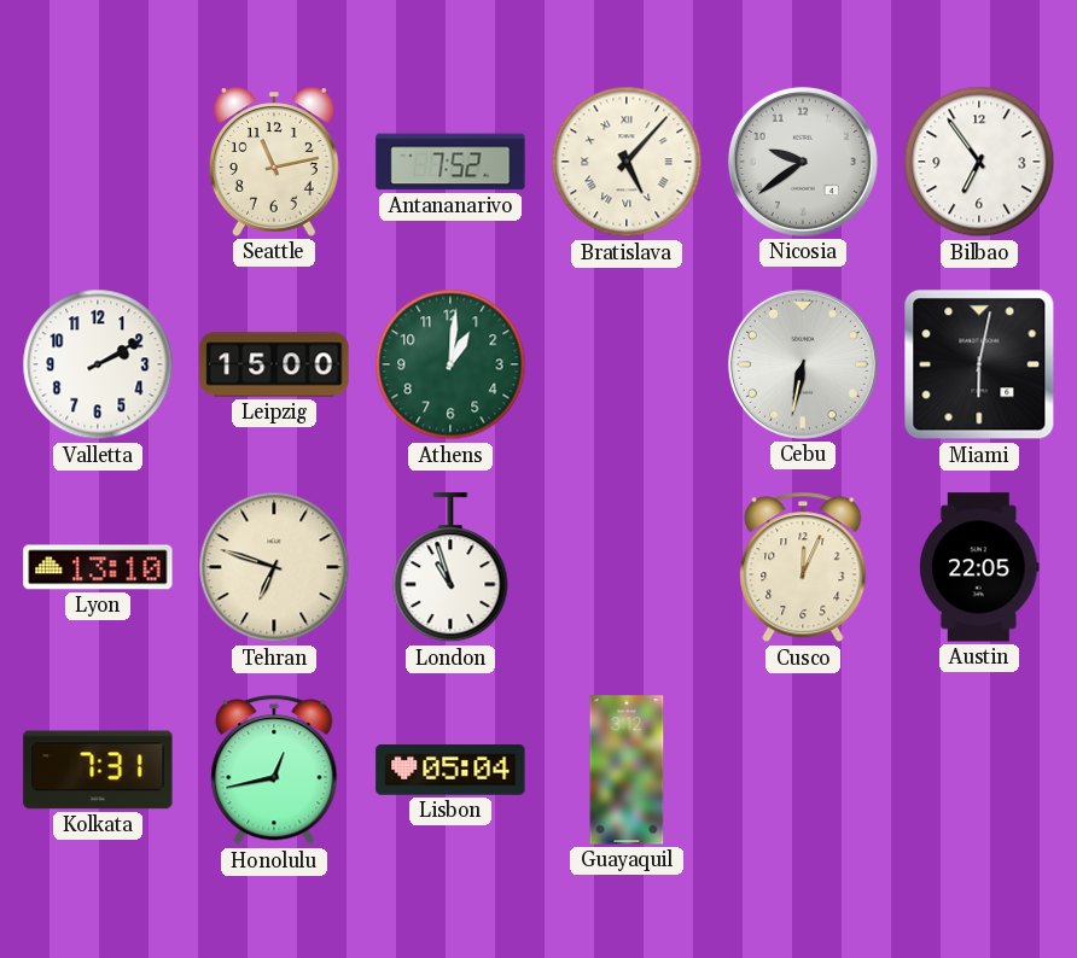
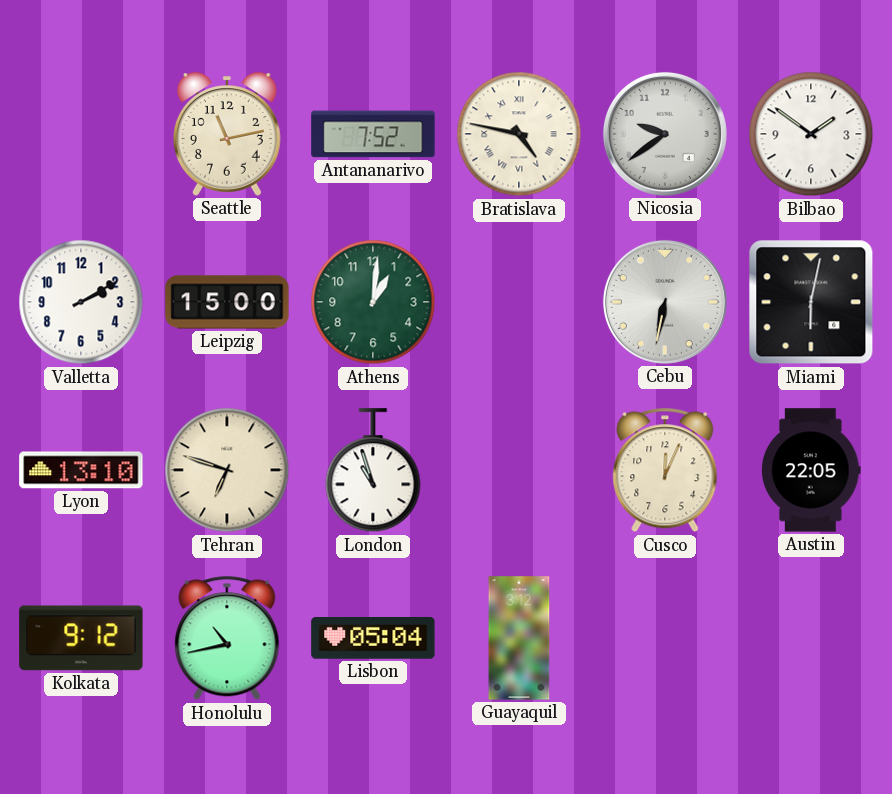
Bratislava: 5:07 -> 4:47
Bilbao: 6:54 -> 1:51
Kolkata: 7:31 -> 9:12
Honolulu: 12:43 -> 10:43
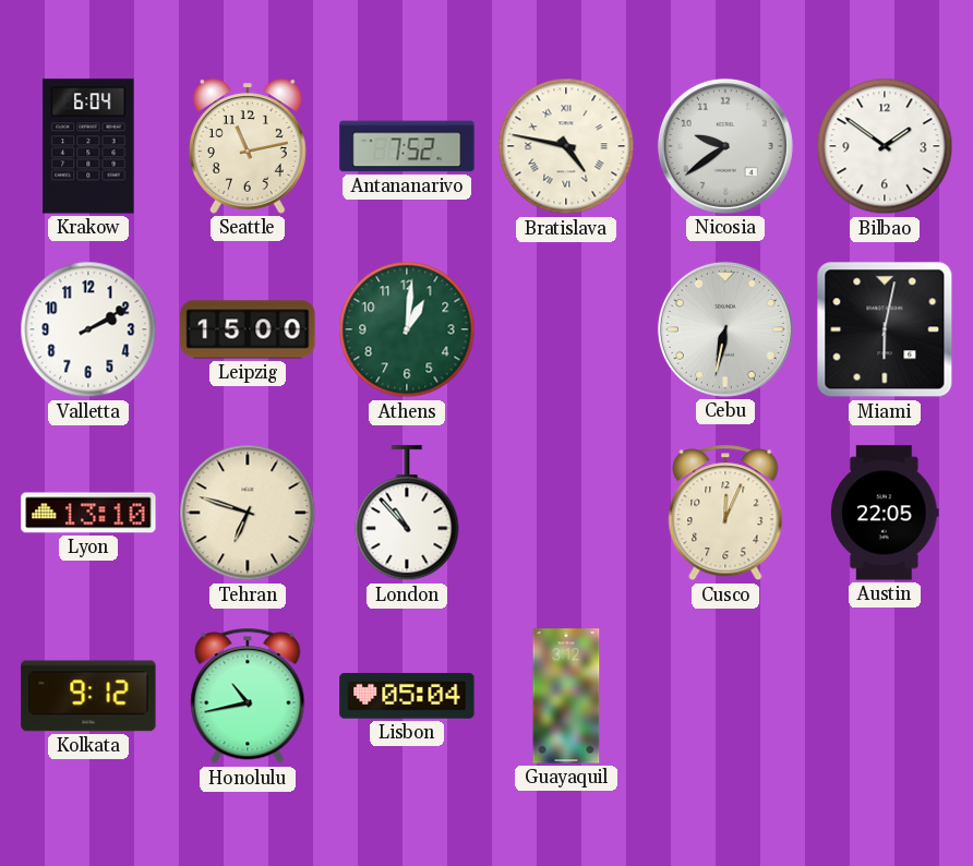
Krakow: none -> 6:04
London: 10:57 -> 10:53
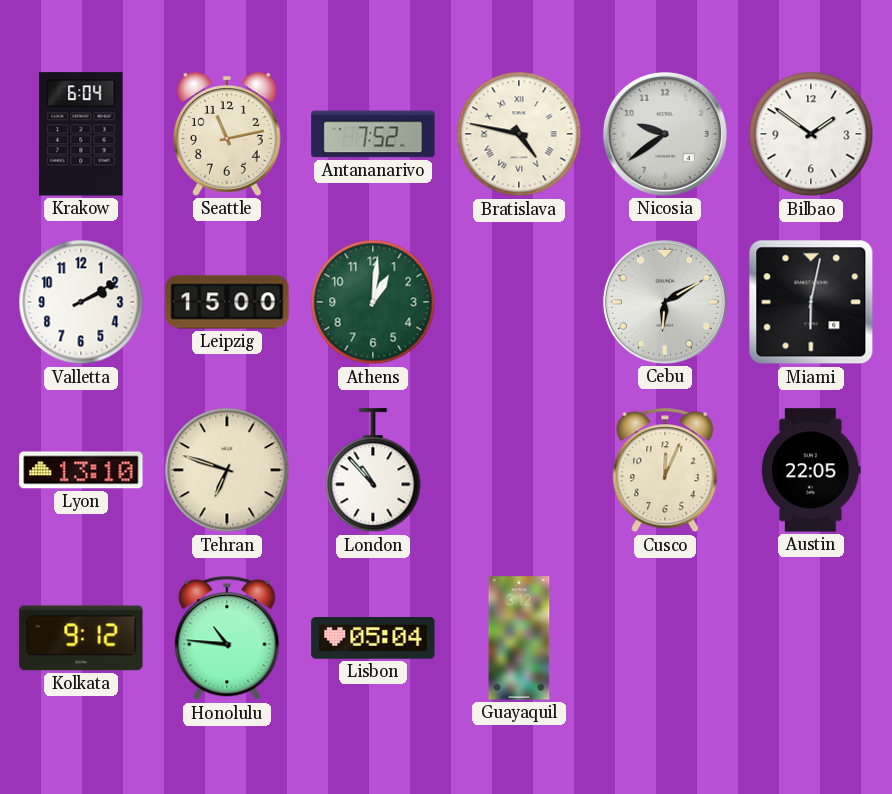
Cebu: 6:32 -> 6:10
Honolulu: 10:43 -> 10:46
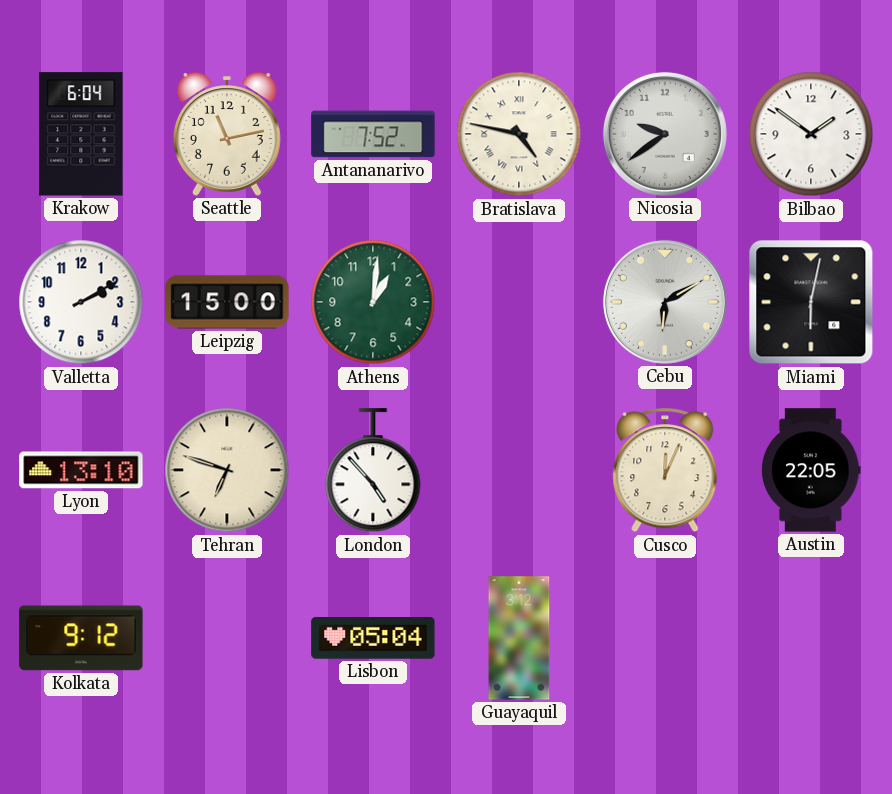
London: 10:53 -> 4:53
Honolulu: 10:46 -> none
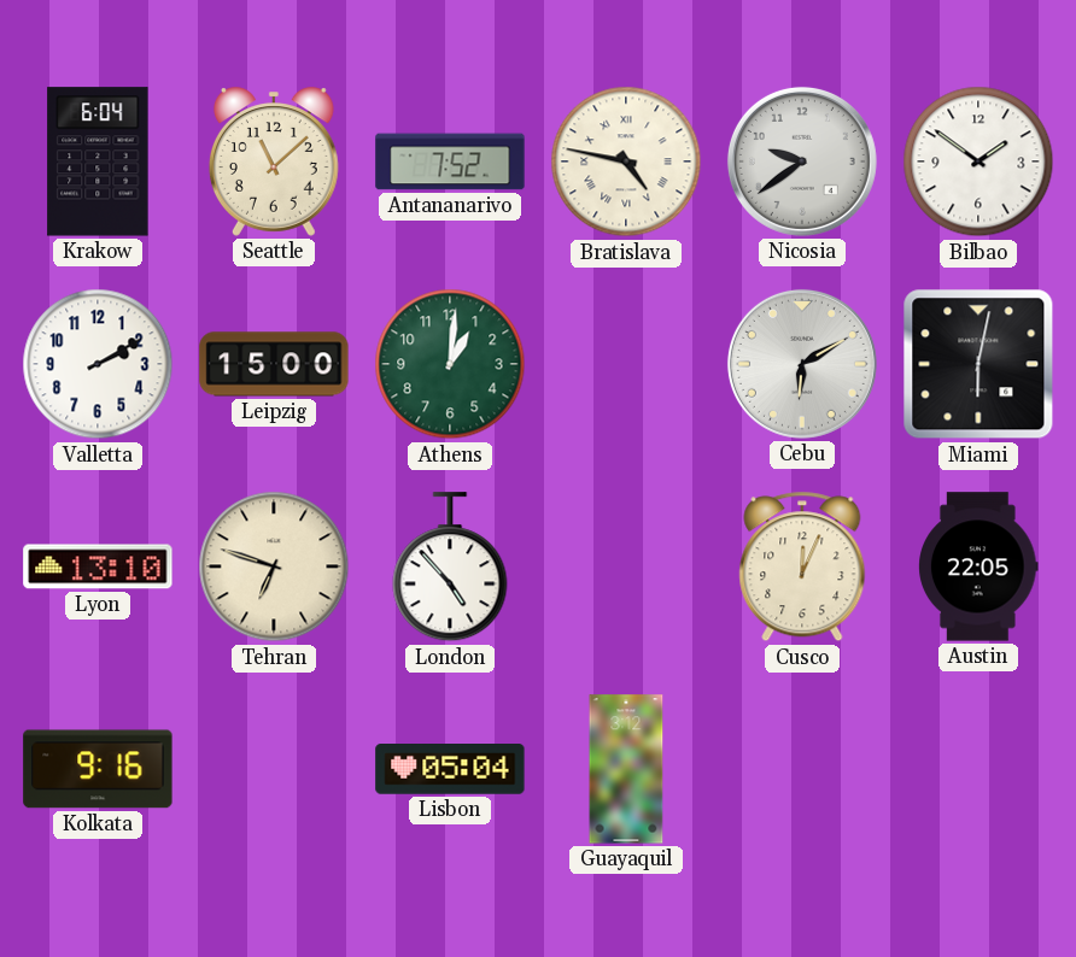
Seattle: 11:13 -> 11:08
Kolkata: 9:12 -> 9:16
